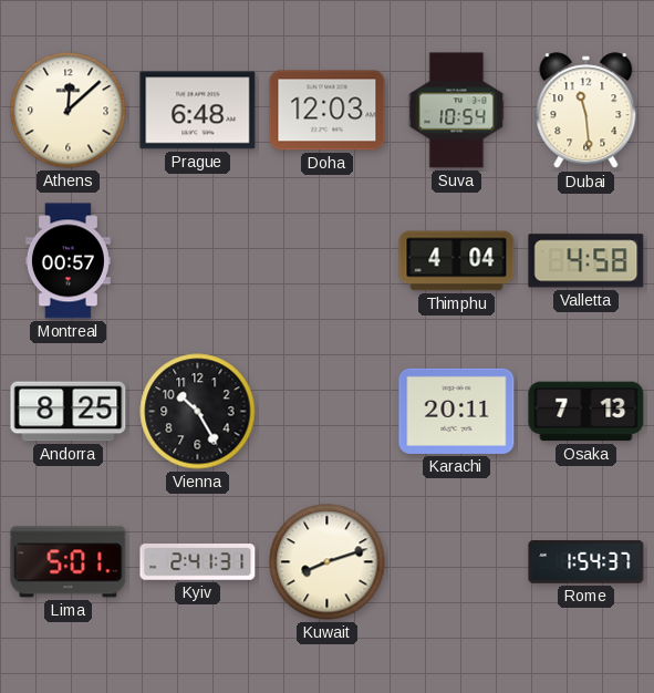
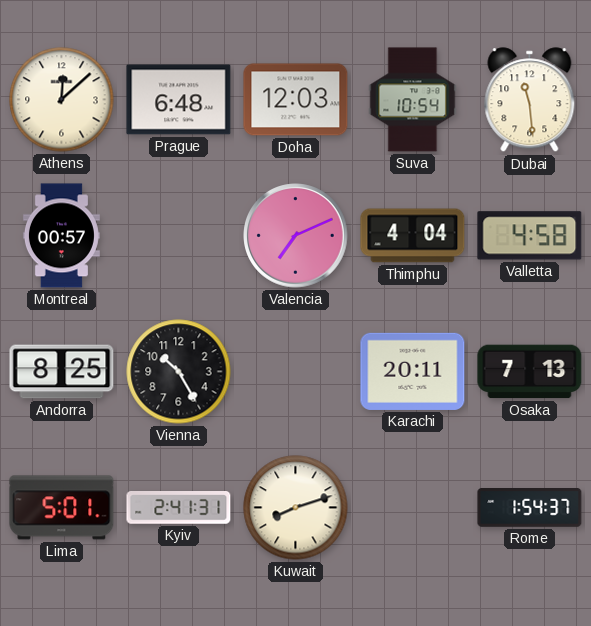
Valencia: none -> 7:11
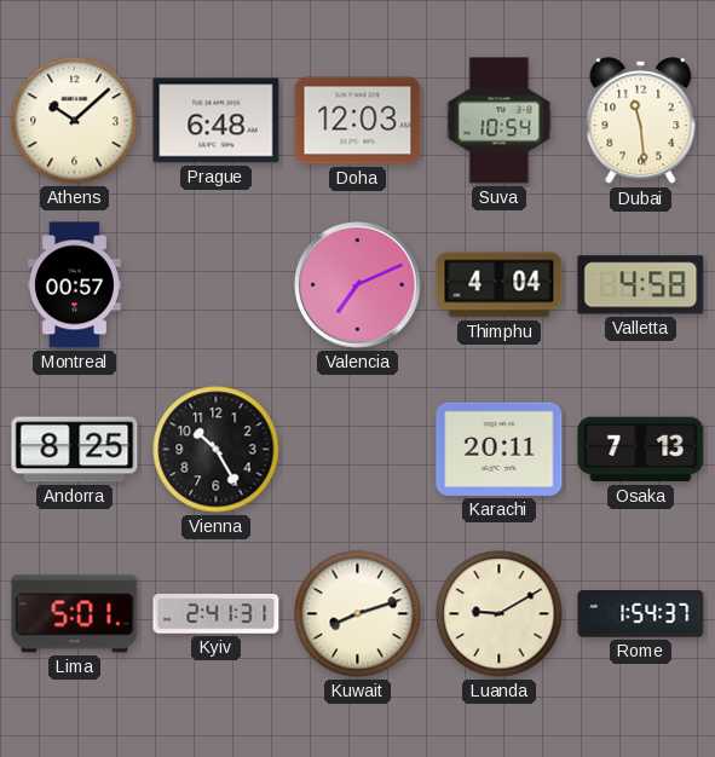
Athens: 12:08 -> 10:08
Luanda: none -> 9:10
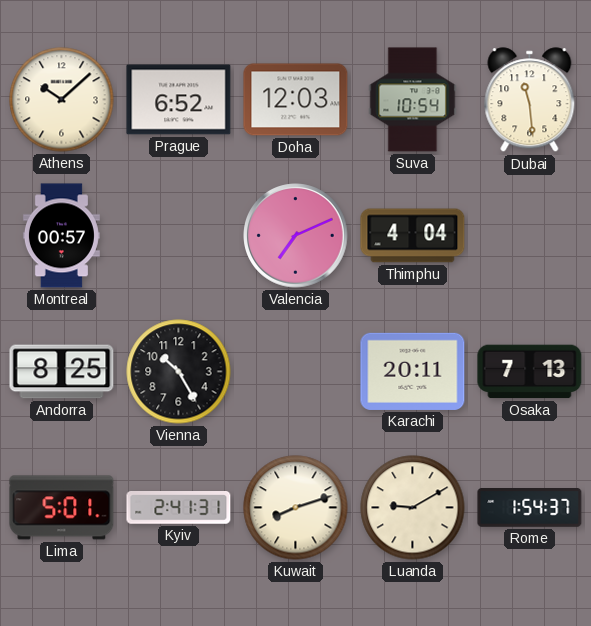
Prague: 6:48 -> 6:52
Valletta: 4:58 -> none
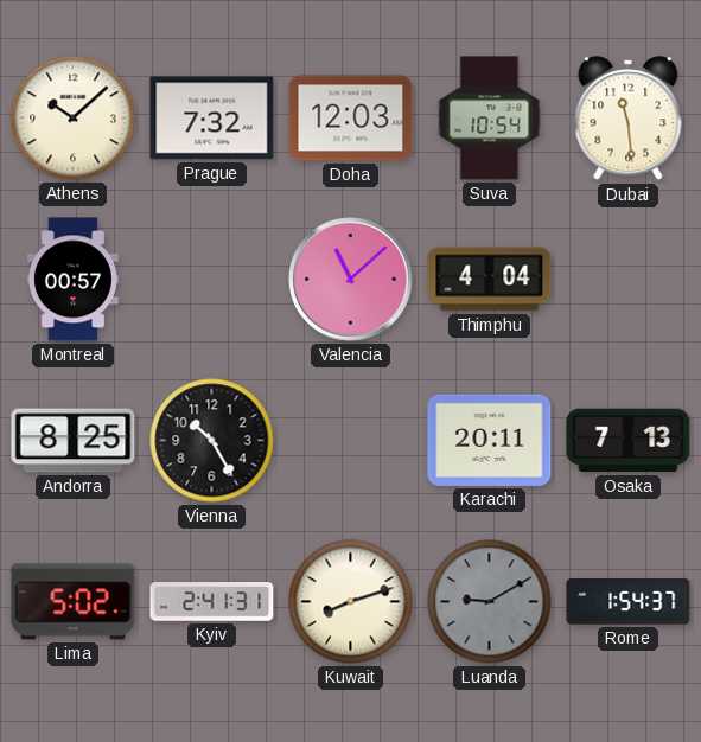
Prague: 6:52 -> 7:32
Valencia: 7:11 -> 11:08
Lima: 5:01 -> 5:02
Luanda dial: cream -> grey
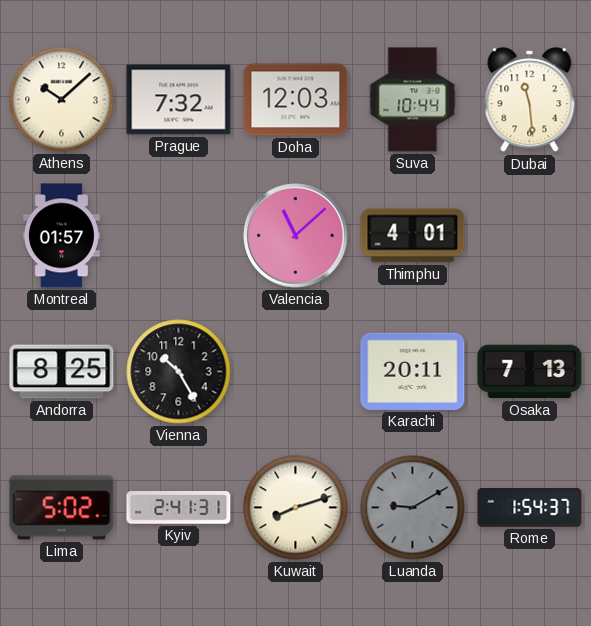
Suva: 10:54 -> 10:44
Montreal: 00:57 -> 01:57
Thimphu: 4:04 -> 4:01
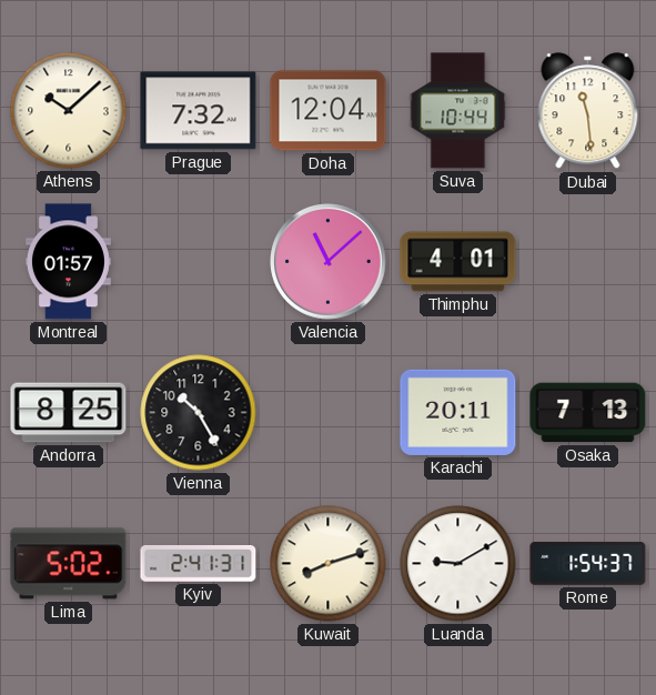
Doha: 12:03 -> 12:04
Luanda dial: grey -> white
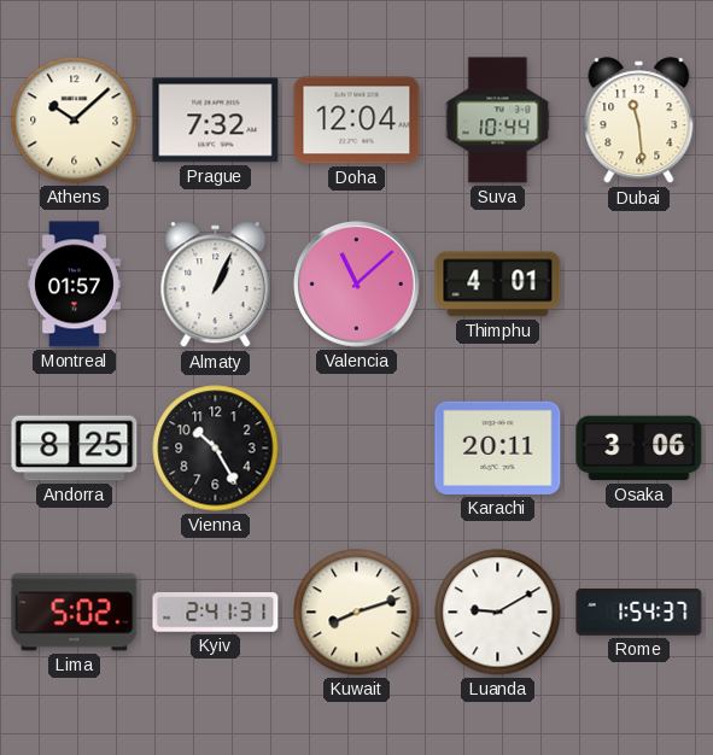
Almaty: none -> 1:04
Osaka: 7:13 -> 3:06
